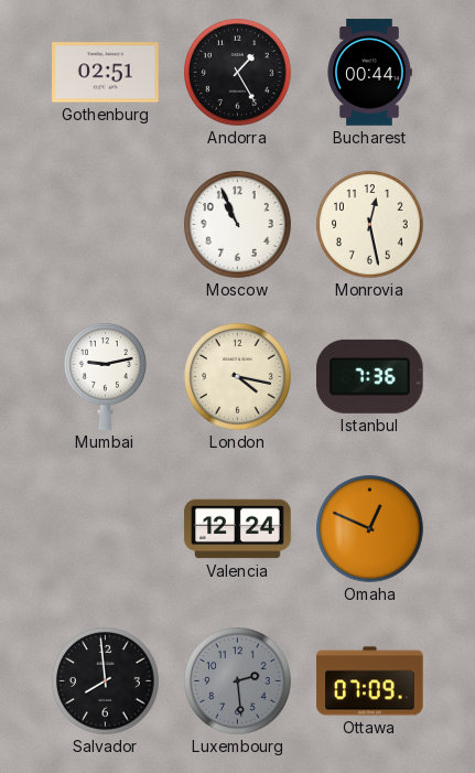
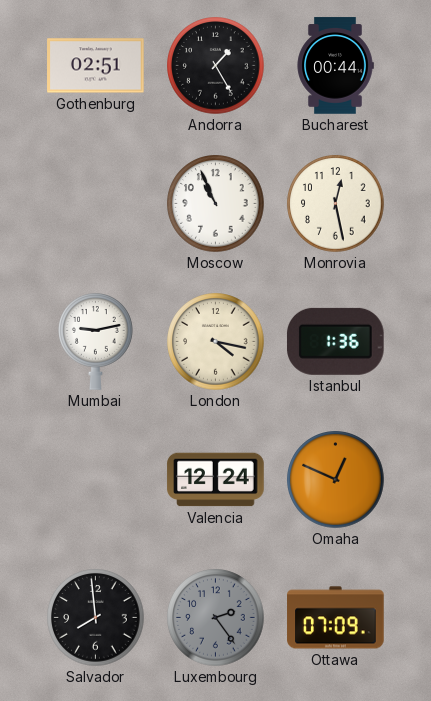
Istanbul: 7:36 -> 1:36
Luxembourg: 2:29 -> 2:24
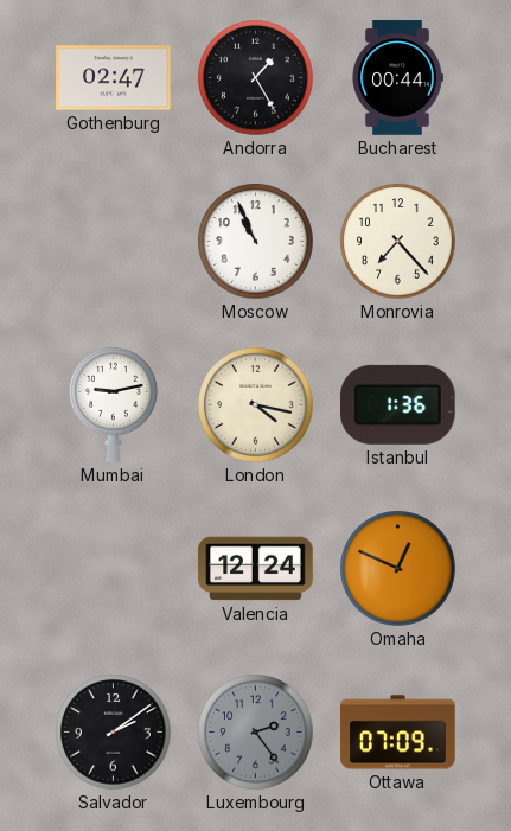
Gothenburg: 02:51 -> 02:47
Monrovia: 12:28 -> 7:23
Salvador: 7:59 -> 2:09
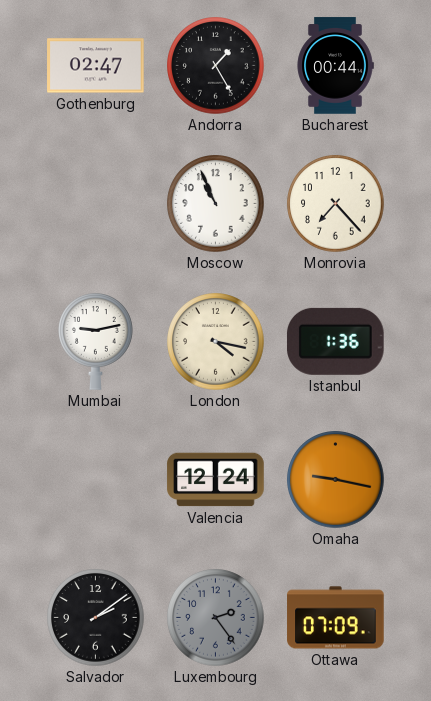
Omaha: 12:49 -> 9:17
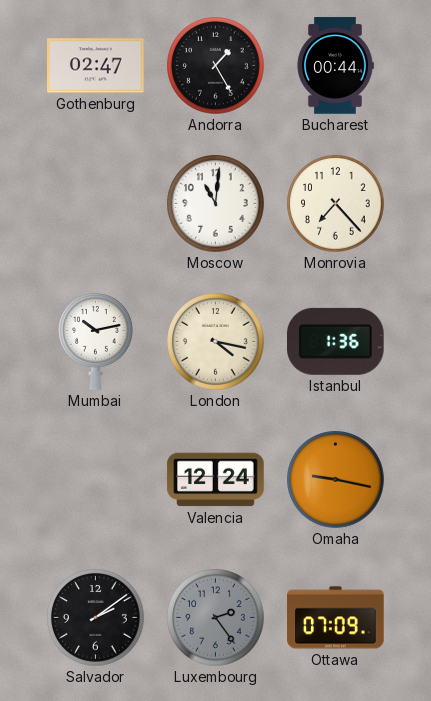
Moscow: 10:56 -> 11:01
Mumbai: 9:13 -> 10:13
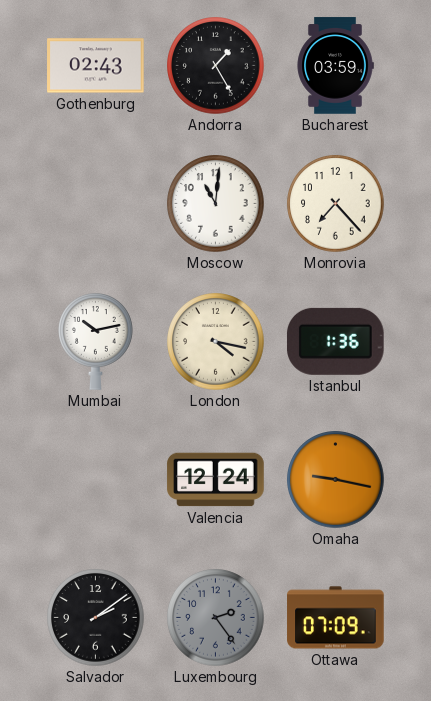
Gothenburg: 02:47 -> 02:43
Bucharest: 00:44 -> 03:59
